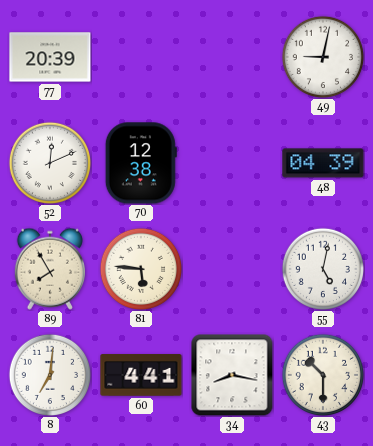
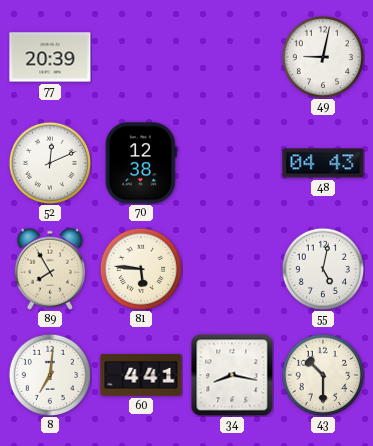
48: 04:39 -> 04:43
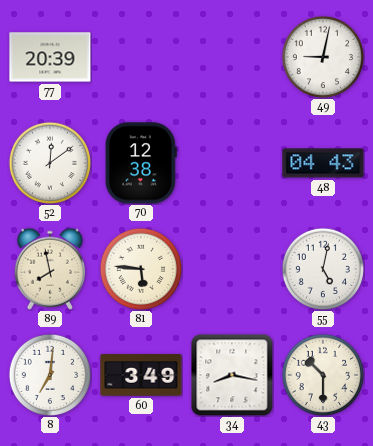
52: 12:11 -> 12:09
89: 7:55 -> 7:58
60: 4:41 -> 3:49
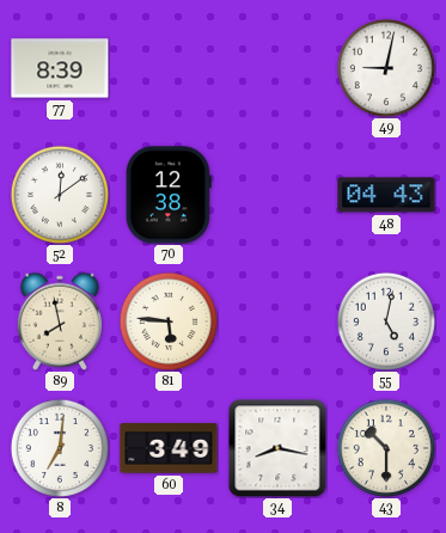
77: 20:39 -> 8:39
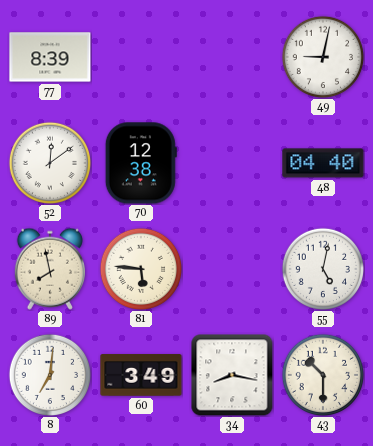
48: 04:43 -> 04:40
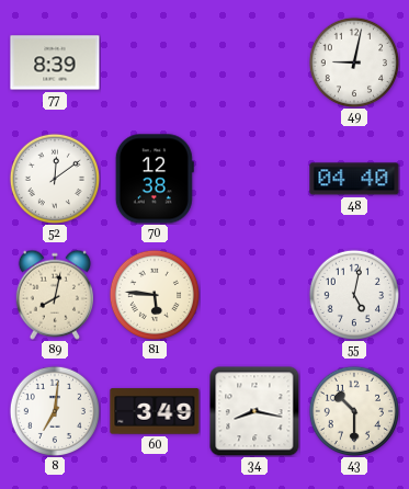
89: 7:58 -> 8:02
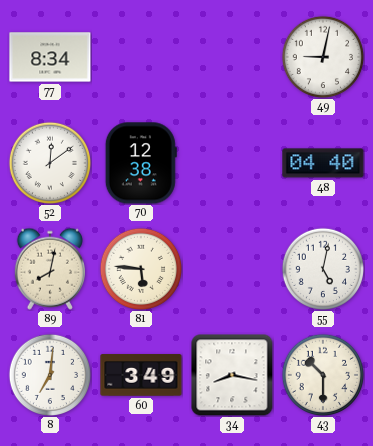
77: 8:39 -> 8:34
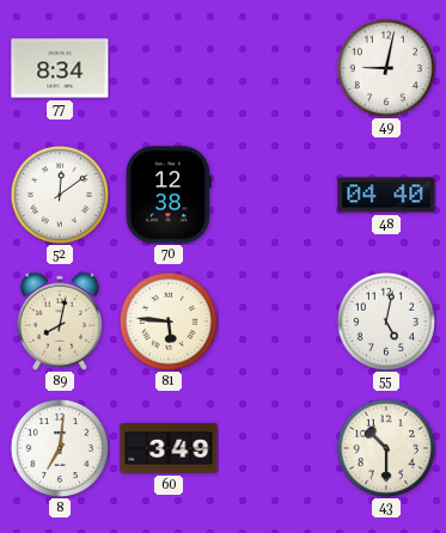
34: 8:17 -> none
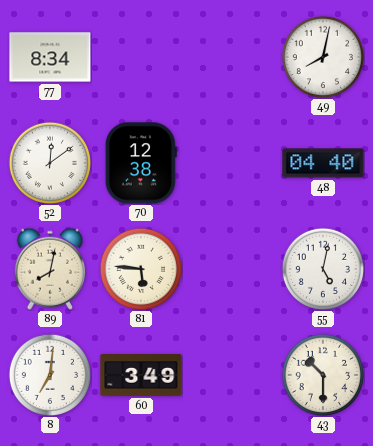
49: 9:02 -> 8:02
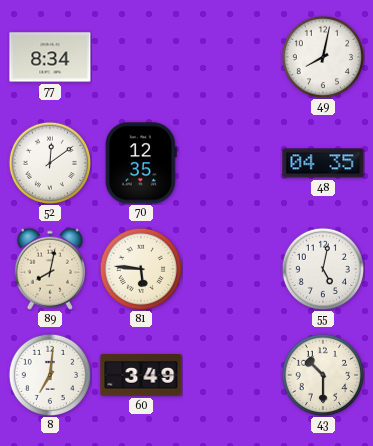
70: 12:38 -> 12:35
48: 04:40 -> 04:35
